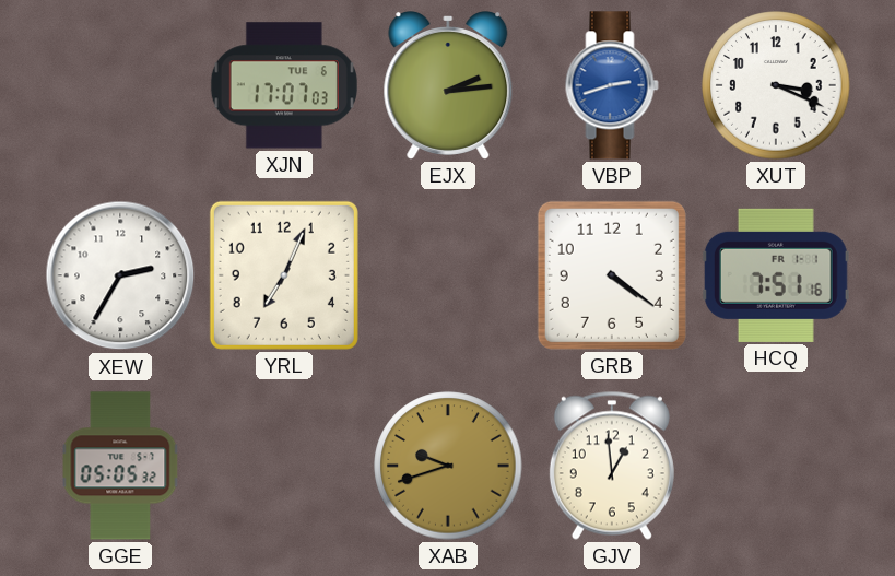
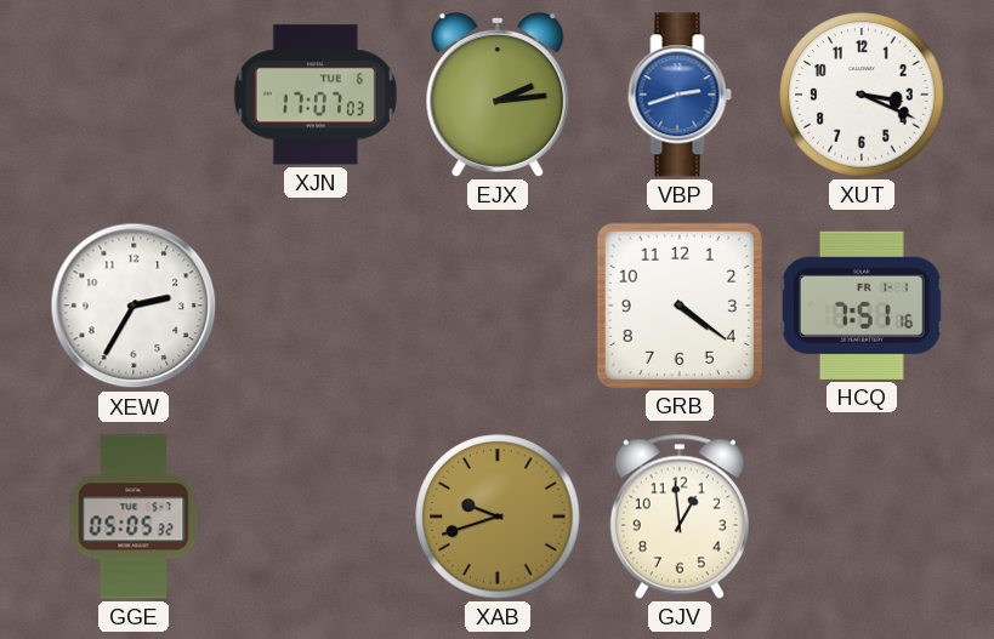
YRL: 7:04 -> none
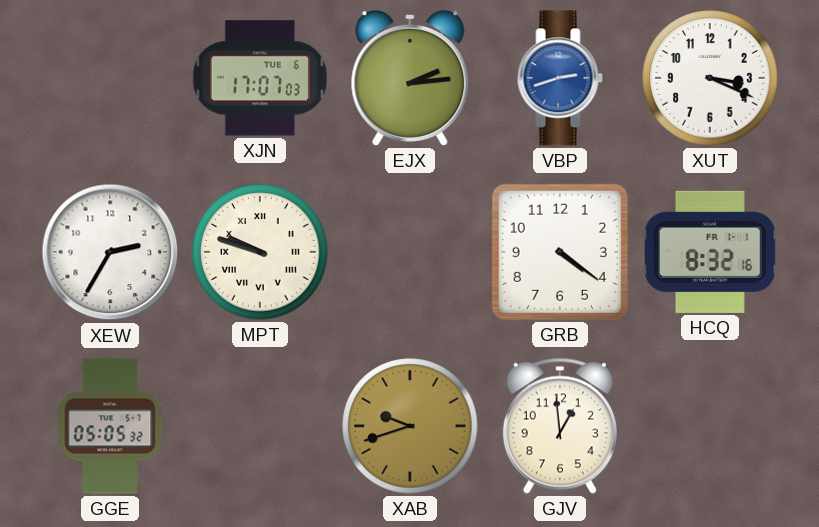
MPT: none -> 9:48
HCQ: 7:51 -> 8:32
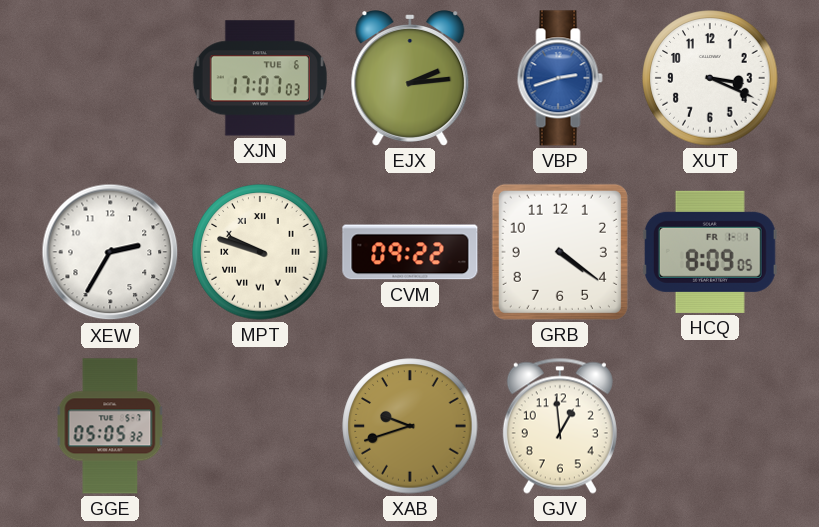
CVM: none -> 09:22
HCQ: 8:32 -> 8:09
